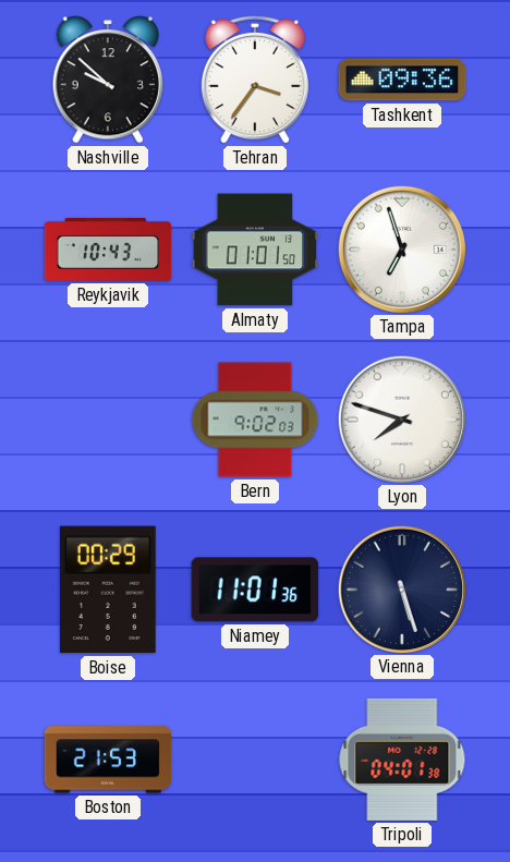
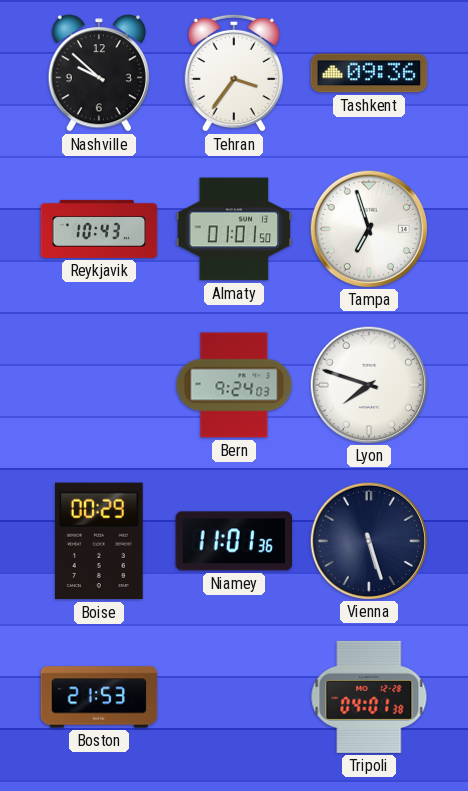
Bern: 9:02 -> 9:24
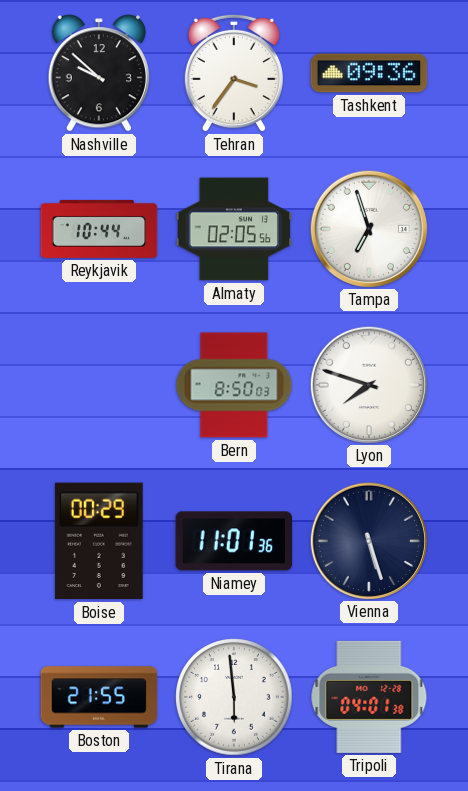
Reykjavik: 10:43 -> 10:44
Almaty: 01:01 -> 02:05
Bern: 9:24 -> 8:50
Boston: 21:53 -> 21:55
Tirana: none -> 5:59
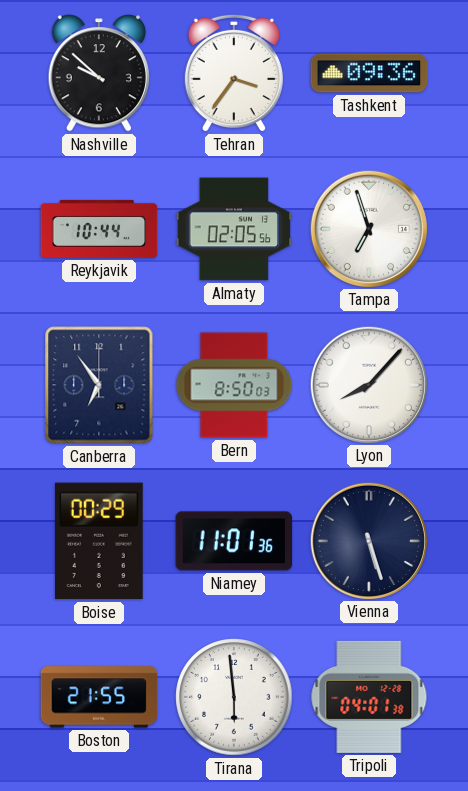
Canberra: none -> 6:54
Lyon: 7:48 -> 8:07
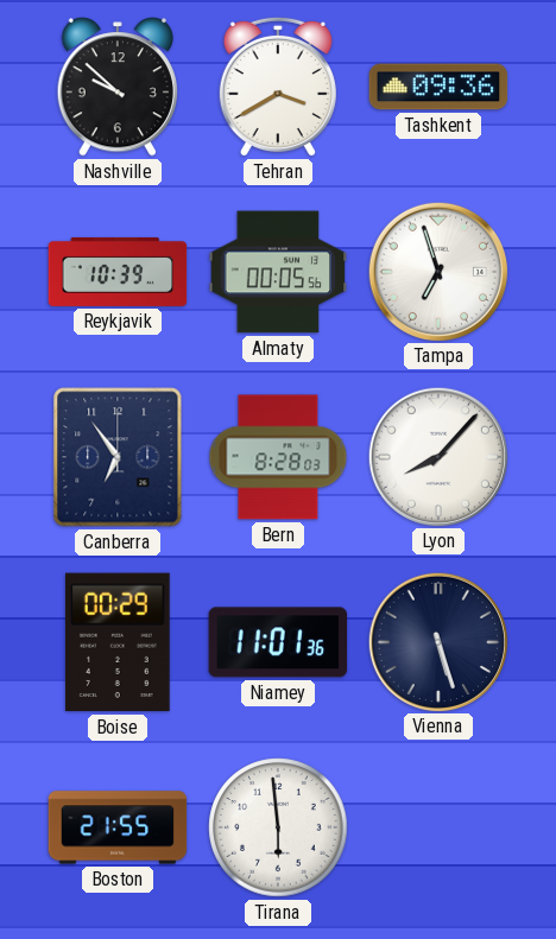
Tehran: 3:36 -> 3:40
Reykjavik: 10:44 -> 10:39
Almaty: 02:05 -> 00:05
Bern: 8:50 -> 8:28
Tripoli: 04:01 -> none
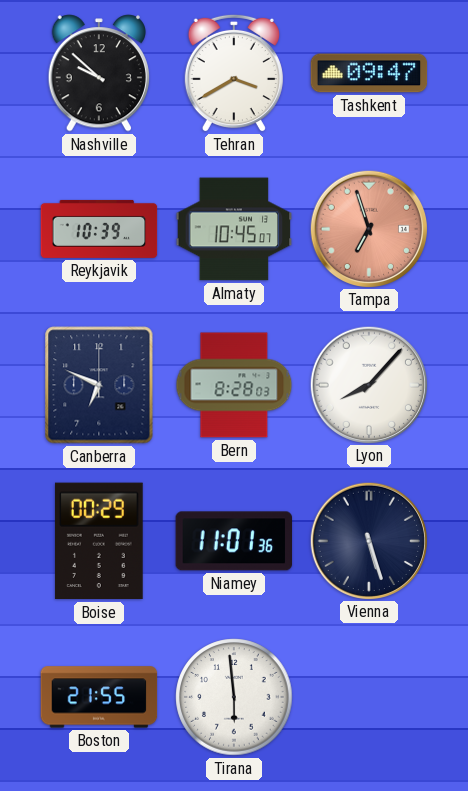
Tashkent: 09:36 -> 09:47
Almaty: 00:05 -> 10:45
Tampa dial: white -> salmon
Canberra: 6:54 -> 6:49
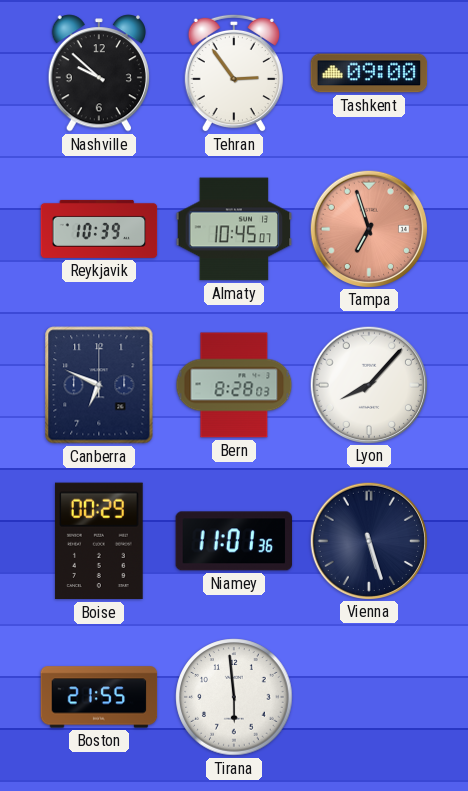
Tehran: 3:40 -> 2:54
Tashkent: 09:47 -> 09:00
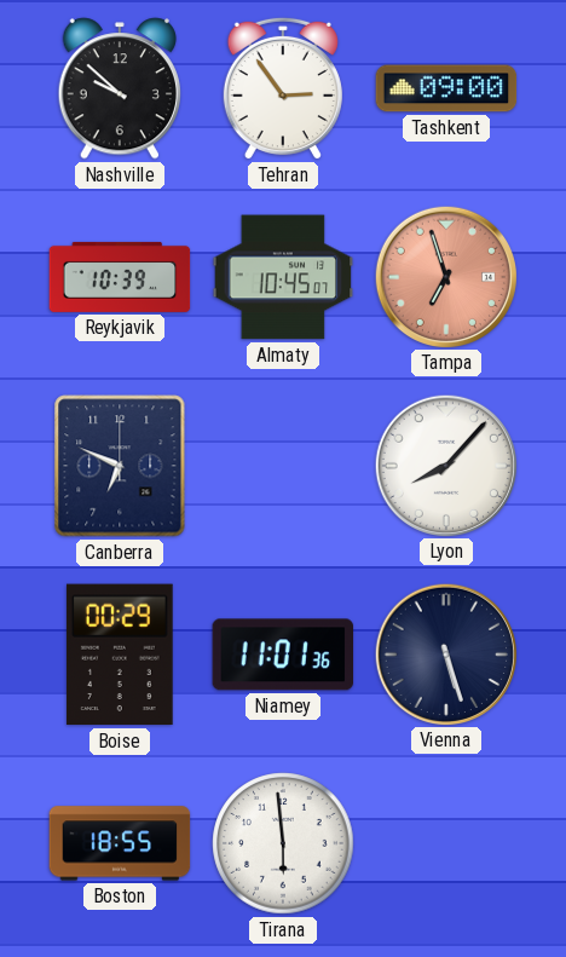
Bern: 8:28 -> none
Boston: 21:55 -> 18:55
